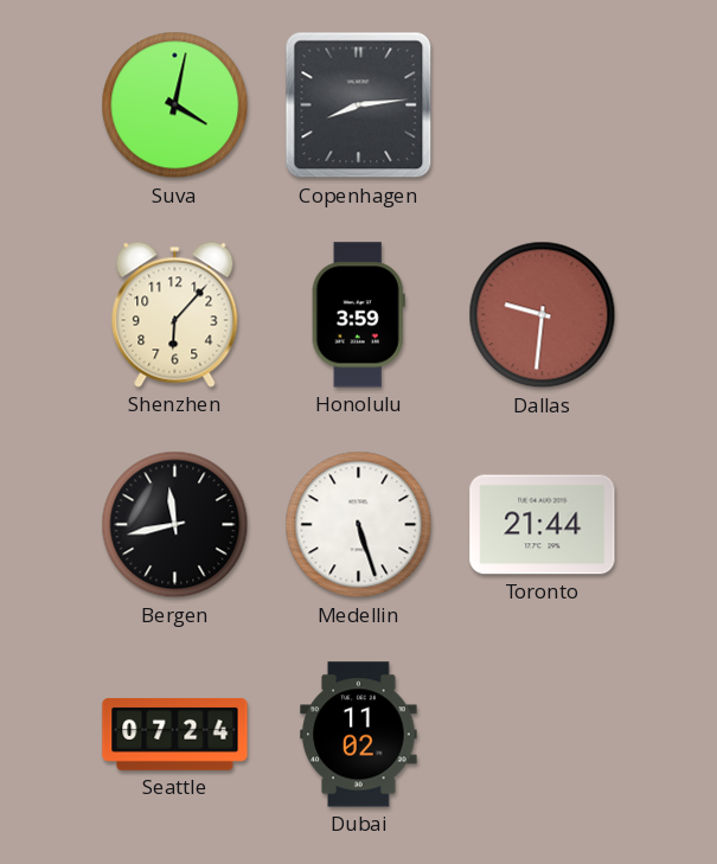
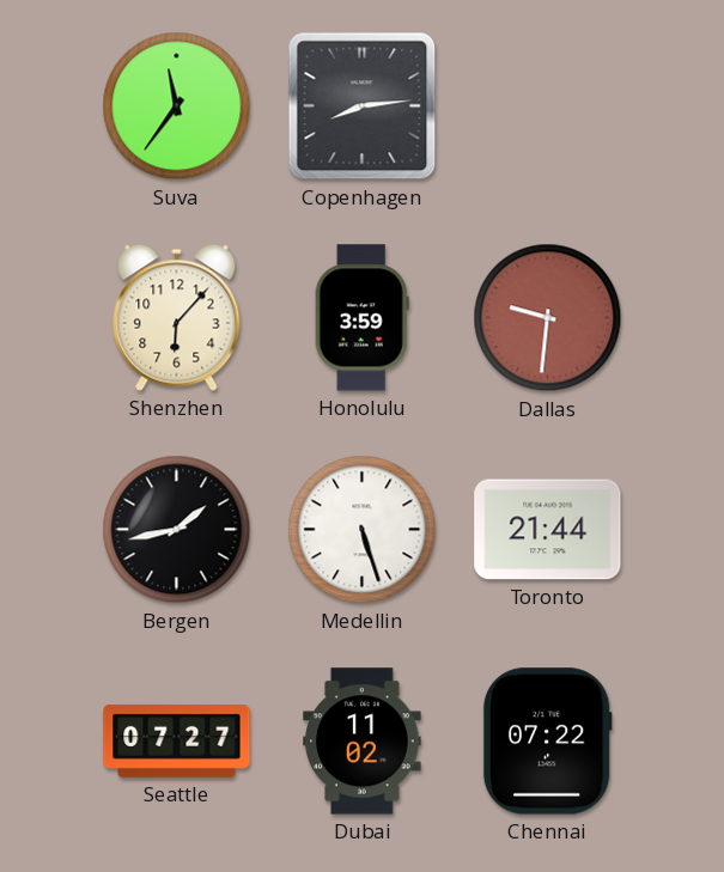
Suva: 4:02 -> 11:36
Bergen: 11:43 -> 1:43
Seattle: 07:24 -> 07:27
Chennai: none -> 07:22
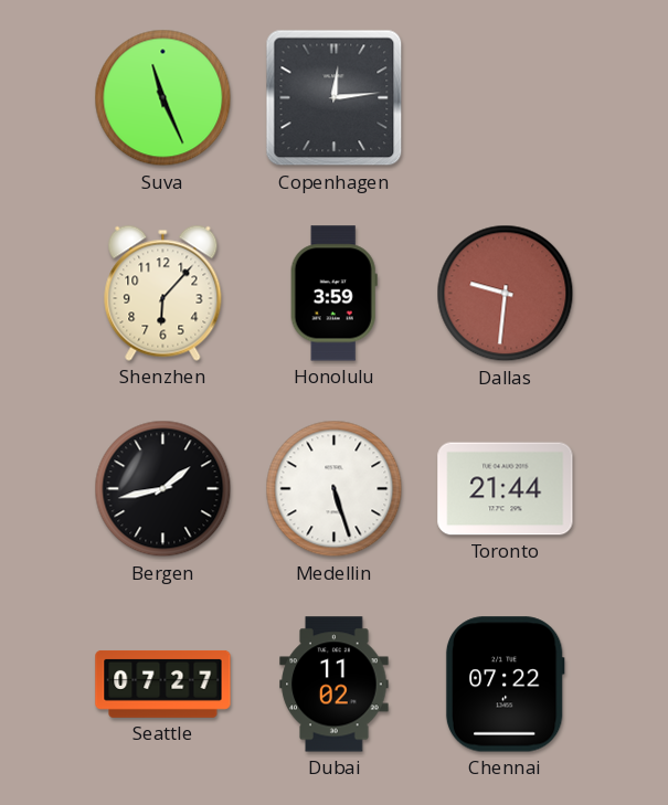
Suva: 11:36 -> 11:26
Copenhagen: 8:14 -> 12:14
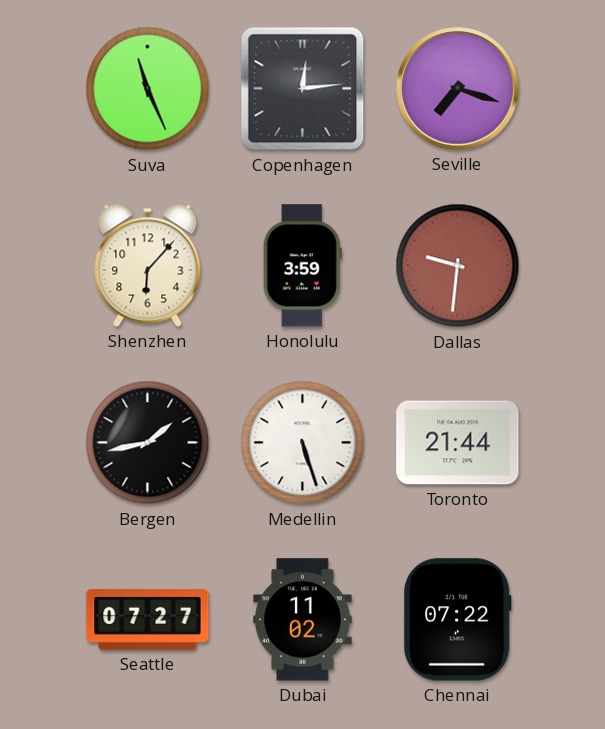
Seville: none -> 7:18
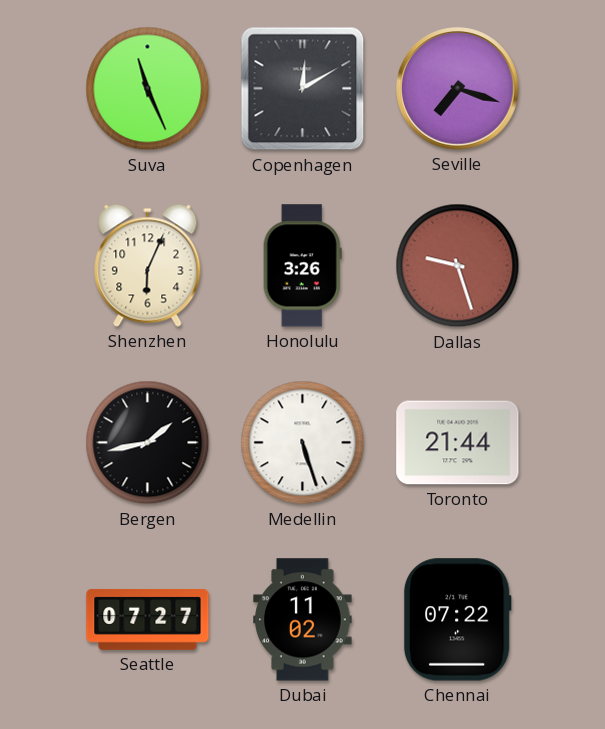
Copenhagen: 12:14 -> 12:10
Shenzhen: 6:07 -> 6:04
Honolulu: 3:59 -> 3:26
Dallas: 9:31 -> 9:27
